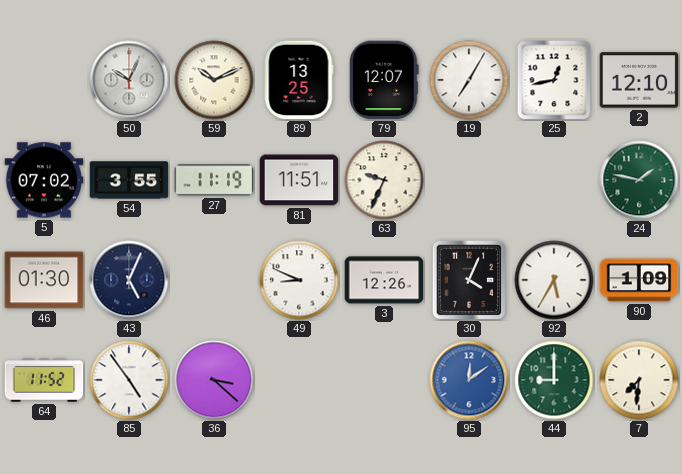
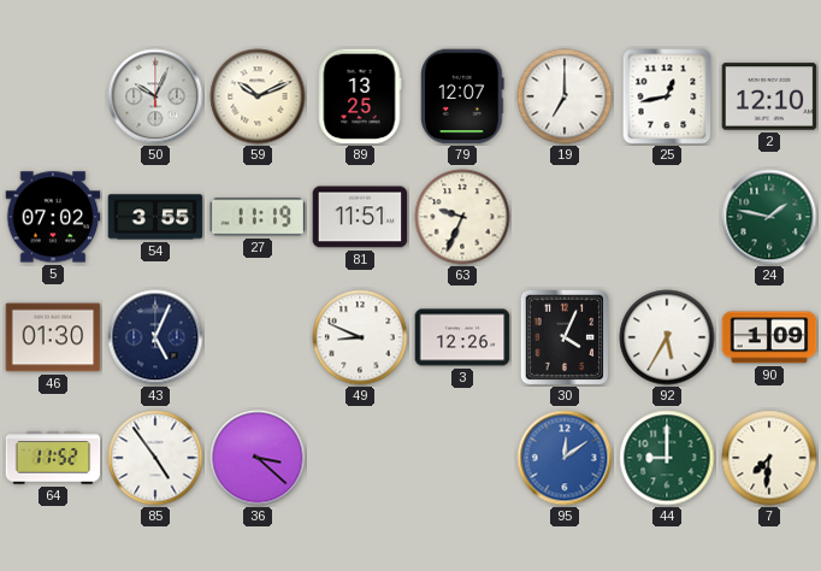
19: 7:05 -> 7:00
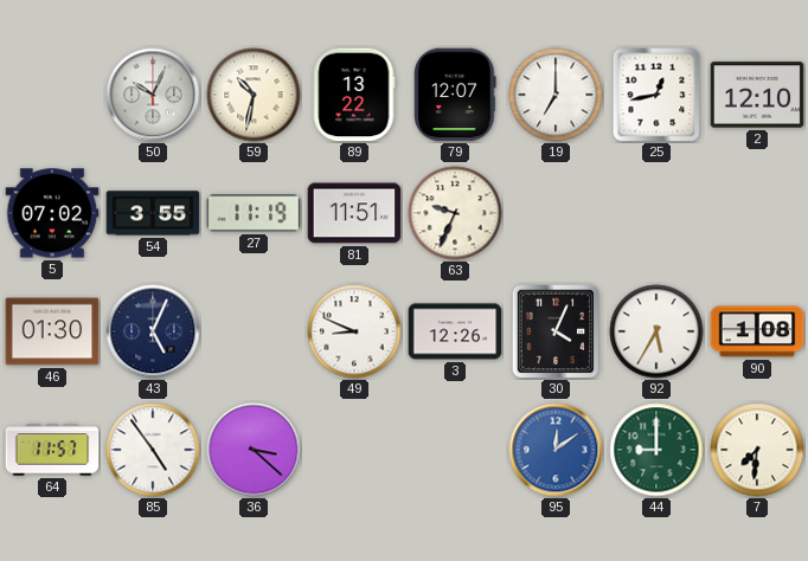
59: 10:11 -> 10:32
89: 13:25 -> 13:22
24: 1:47 -> none
90: 1:09 -> 1:08
64: 11:52 -> 11:57
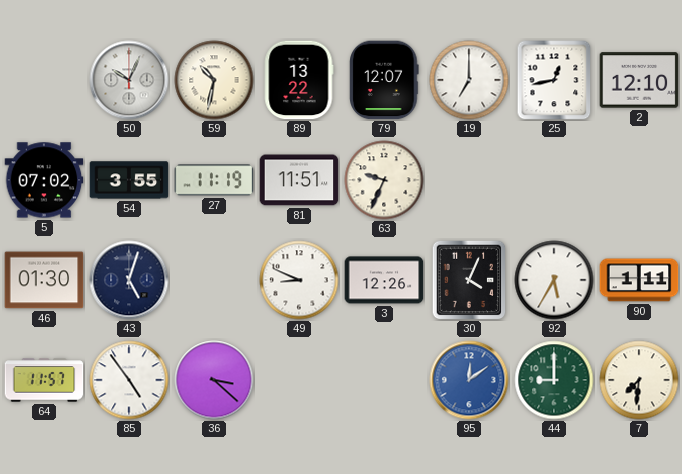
43: 5:04 -> 5:03
90: 1:08 -> 1:11
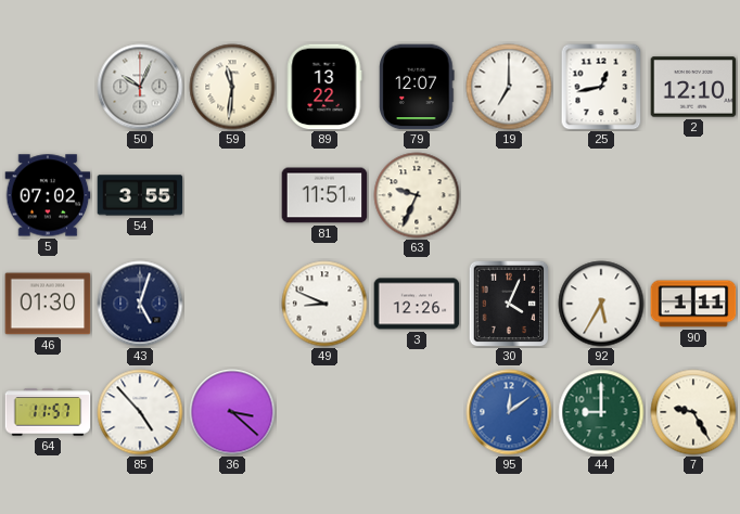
59: 10:32 -> 11:31
27: 11:19 -> none
85: 4:54 -> 4:53
7: 7:31 -> 9:25
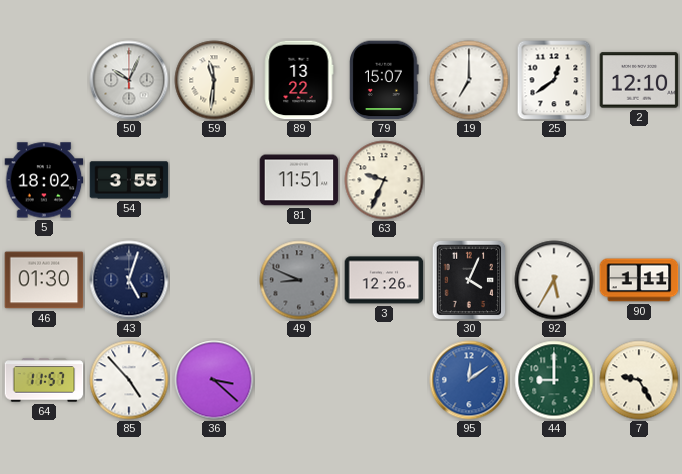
79: 12:07 -> 15:07
25: 12:43 -> 12:39
5: 07:02 -> 18:02
49 dial: white -> grey
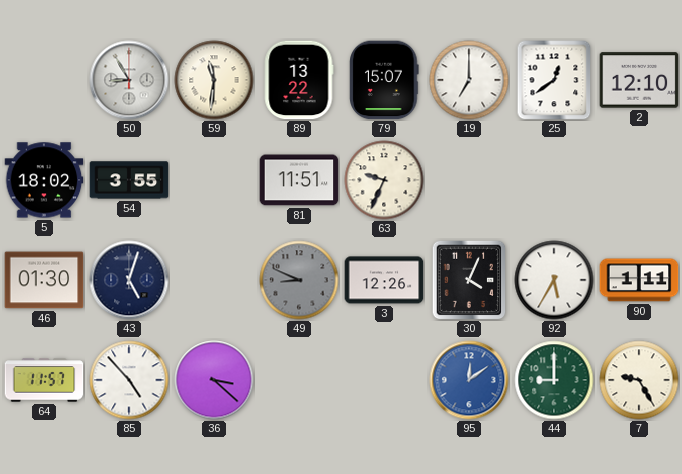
50: 10:04 -> 8:55
